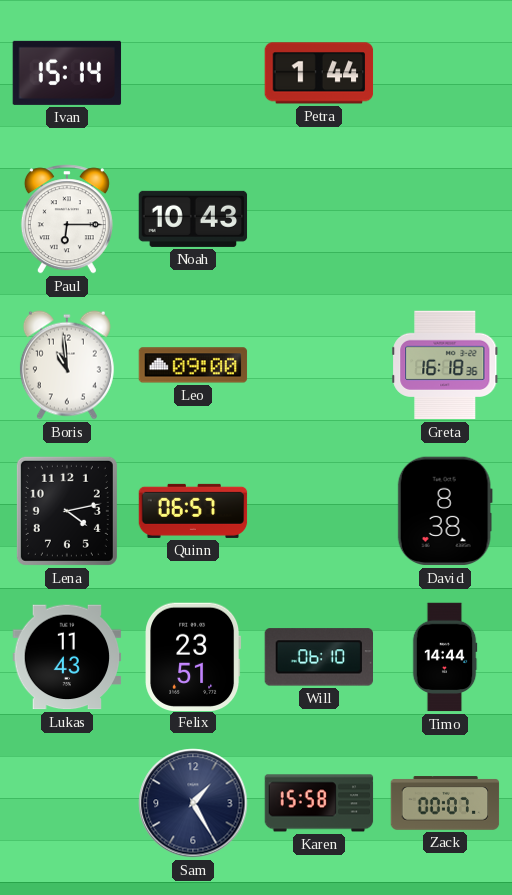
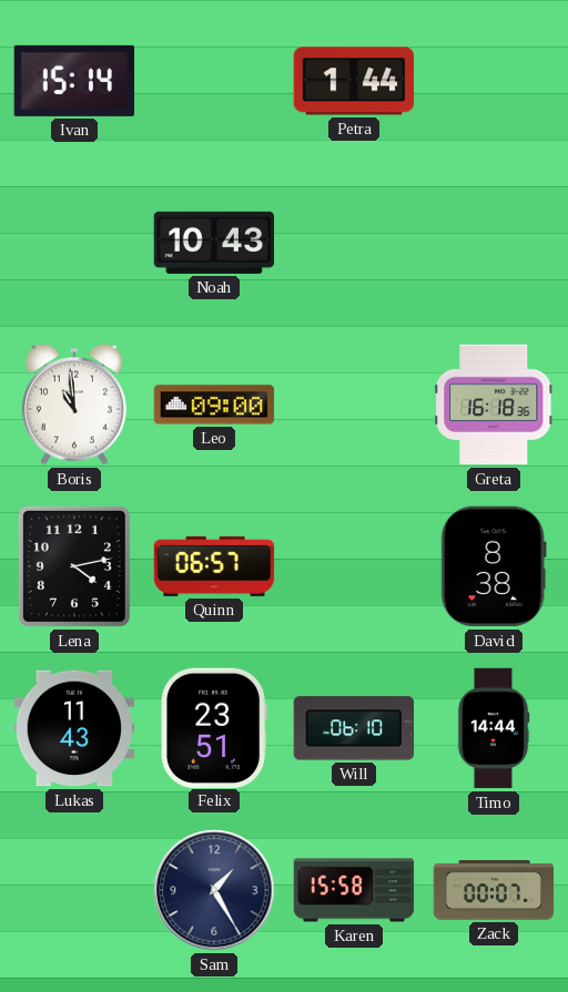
Paul: 6:15 -> none
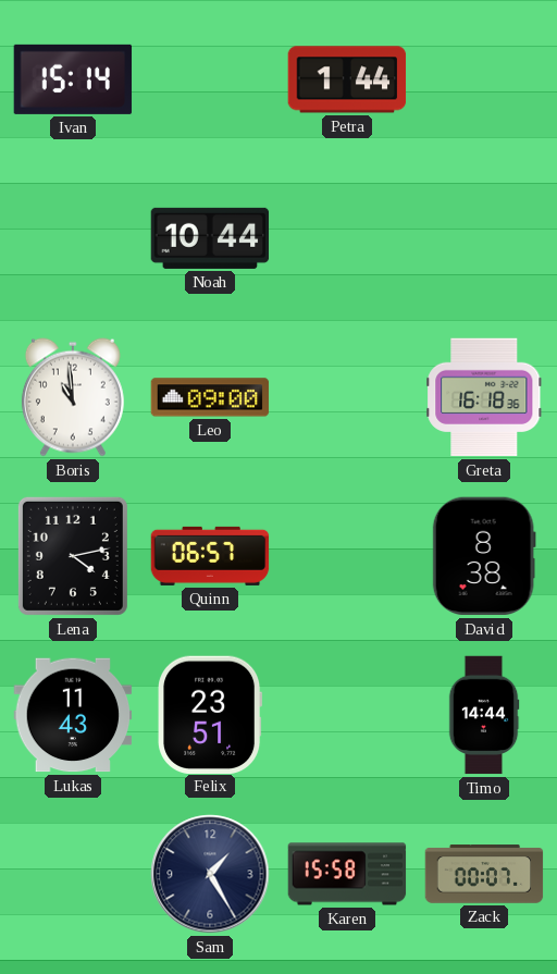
Noah: 10:43 -> 10:44
Will: 06:10 -> none
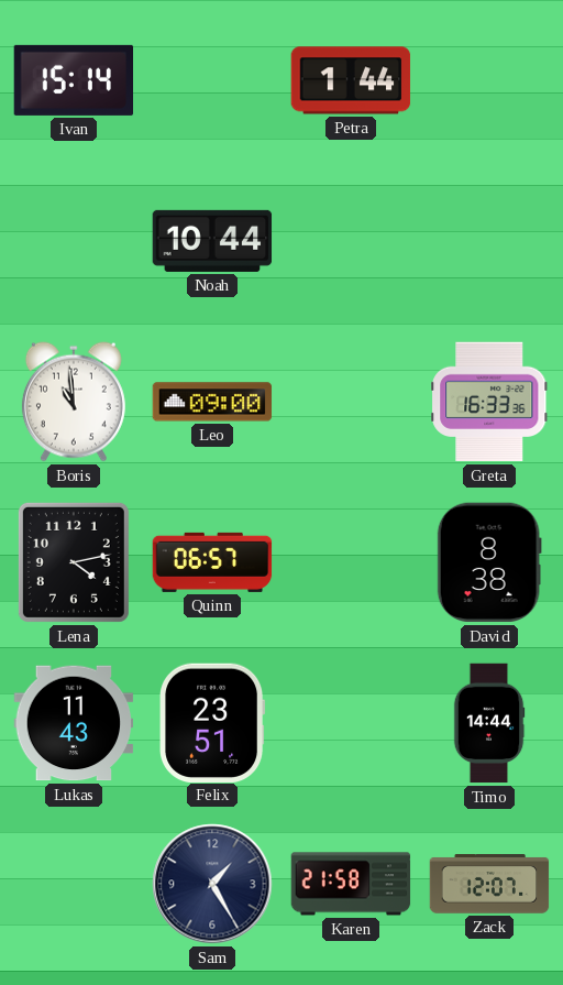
Greta: 16:18 -> 16:33
Karen: 15:58 -> 21:58
Zack: 00:07 -> 12:07
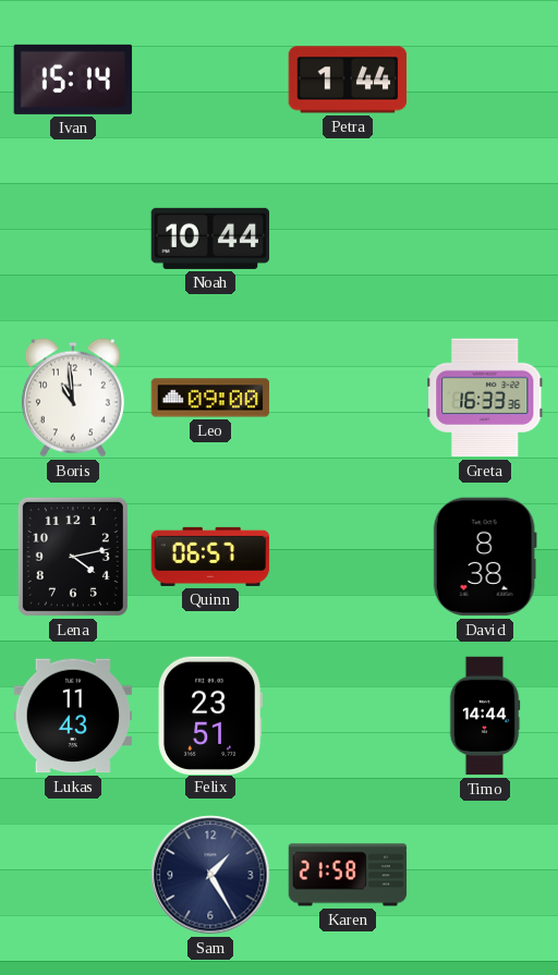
Zack: 12:07 -> none
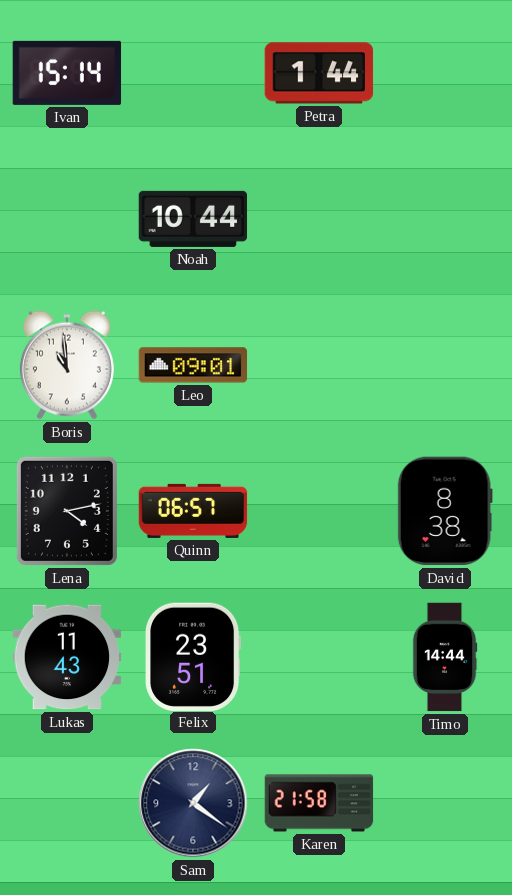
Leo: 09:00 -> 09:01
Greta: 16:33 -> none
Sam: 1:25 -> 1:21
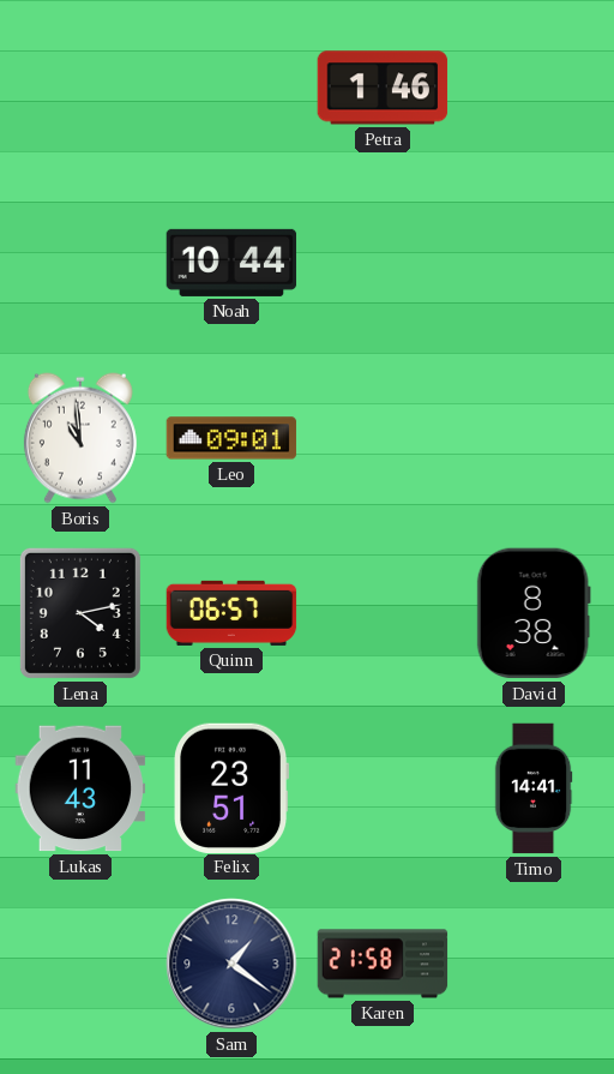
Ivan: 15:14 -> none
Petra: 1:44 -> 1:46
Timo: 14:44 -> 14:41
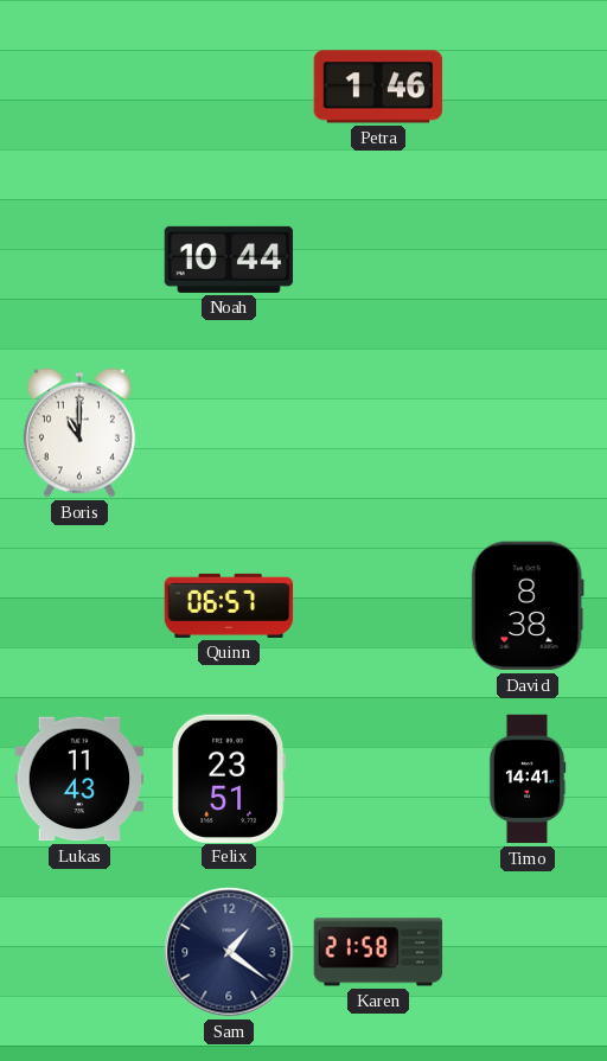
Boris: 10:59 -> 11:00
Leo: 09:01 -> none
Lena: 4:13 -> none
